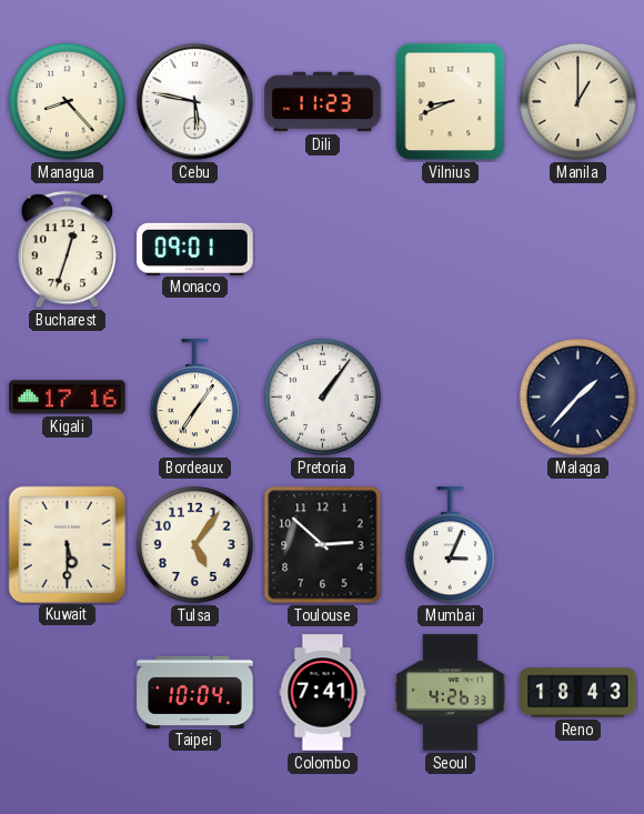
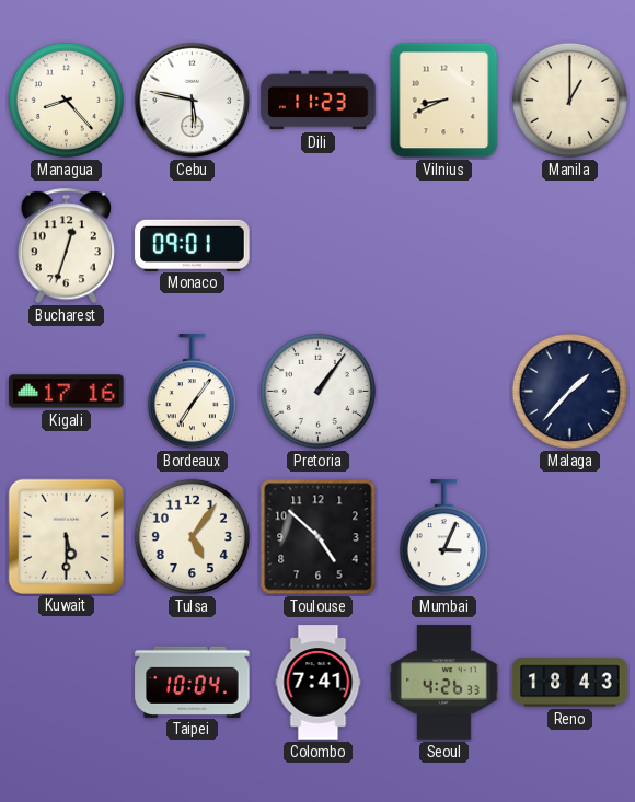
Toulouse: 2:52 -> 4:52
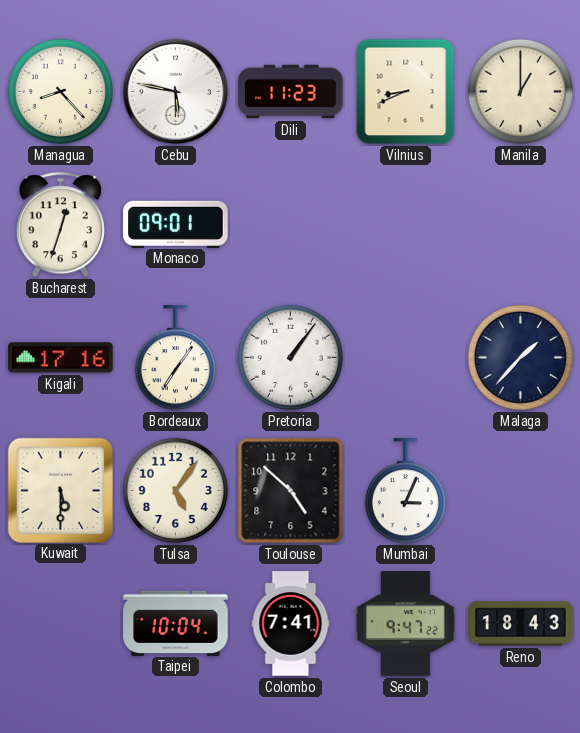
Seoul: 4:26 -> 9:47
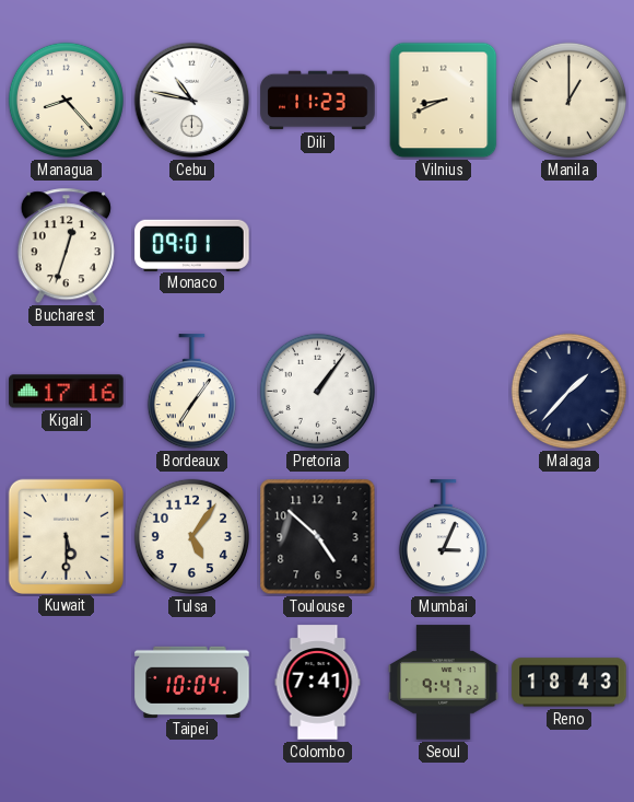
Cebu: 5:47 -> 10:47
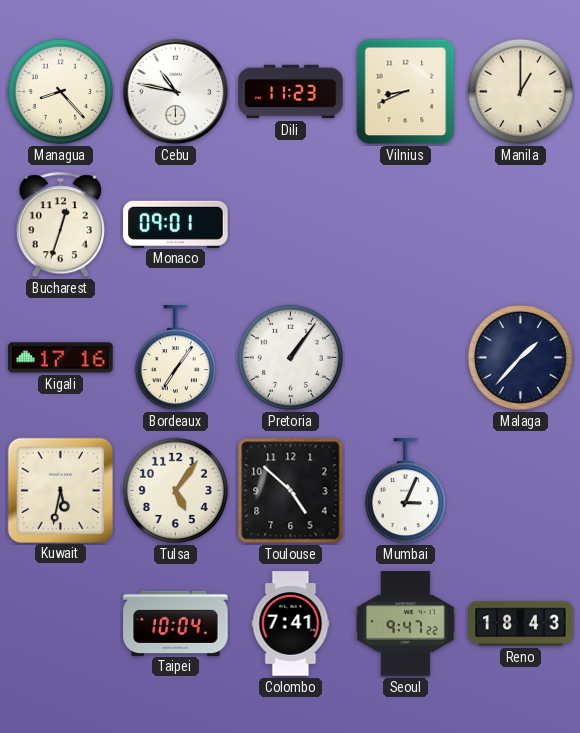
Kuwait: 5:30 -> 5:32
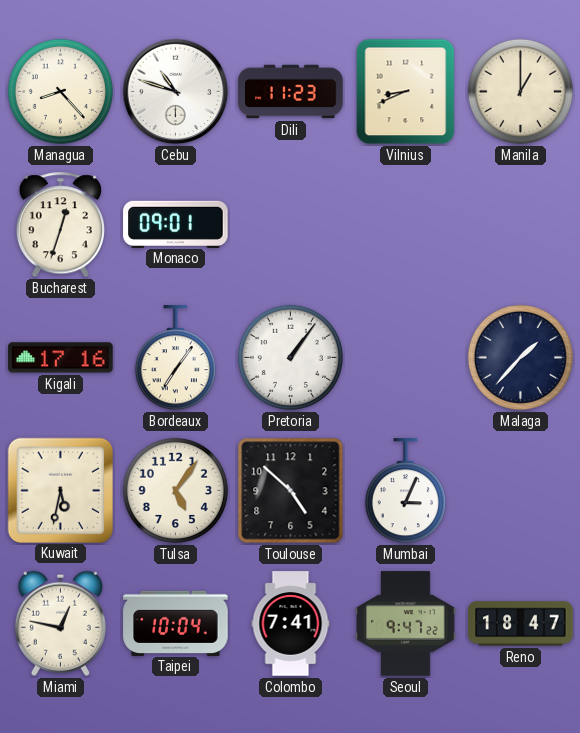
Cebu: 10:47 -> 10:48
Miami: none -> 12:47
Reno: 18:43 -> 18:47
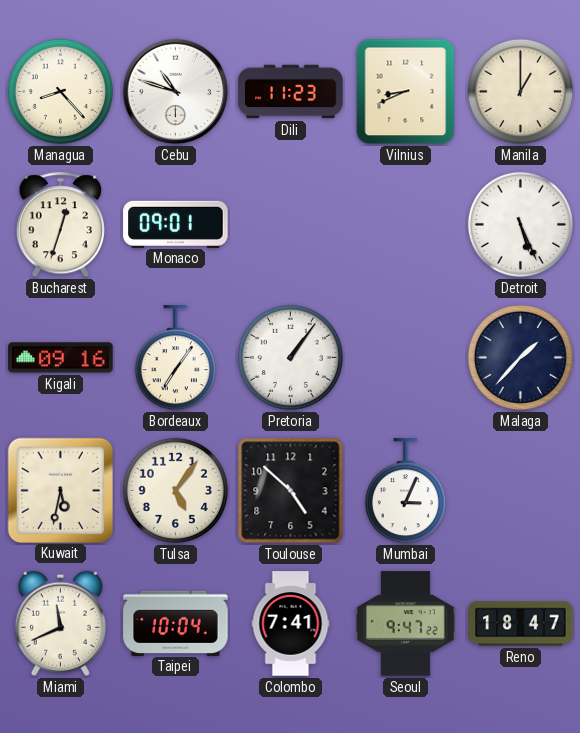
Detroit: none -> 5:26
Kigali: 17:16 -> 09:16
Miami: 12:47 -> 11:41
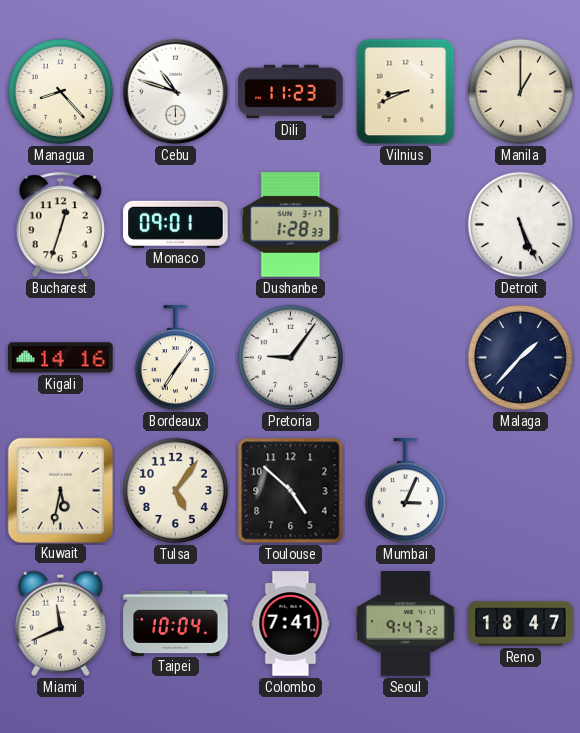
Dushanbe: none -> 1:28
Kigali: 09:16 -> 14:16
Pretoria: 1:06 -> 9:06
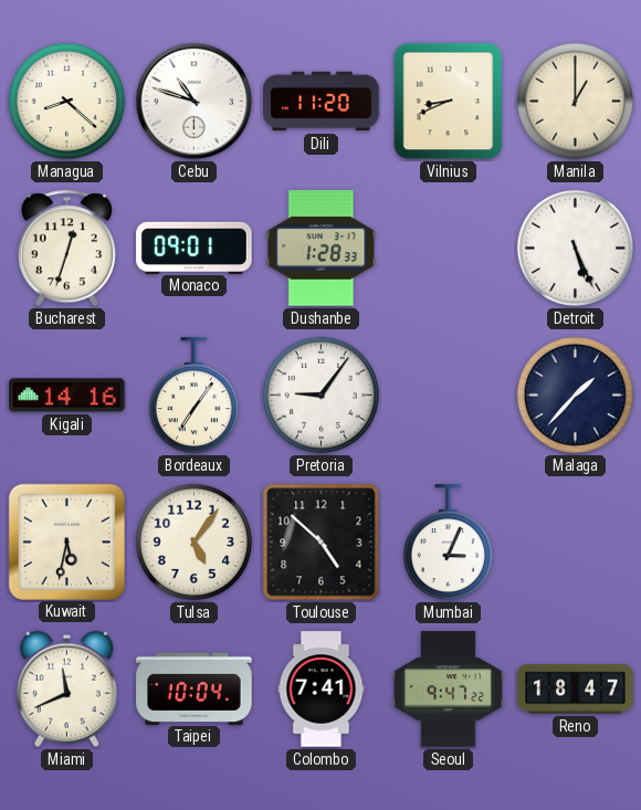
Managua: 8:23 -> 8:22
Dili: 11:23 -> 11:20
